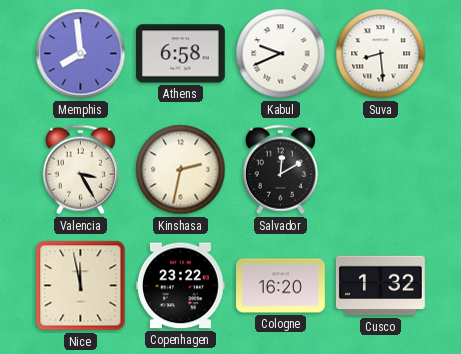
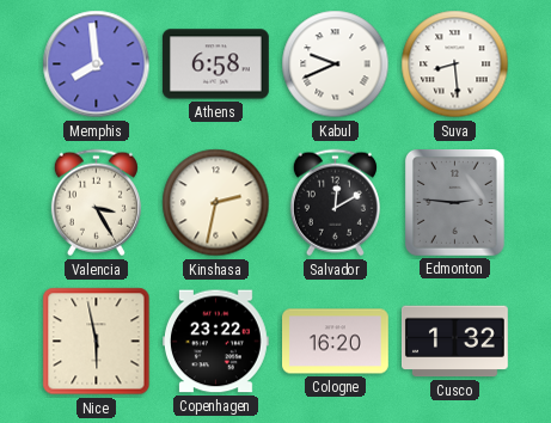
Edmonton: none -> 2:46
Nice: 11:58 -> 5:58
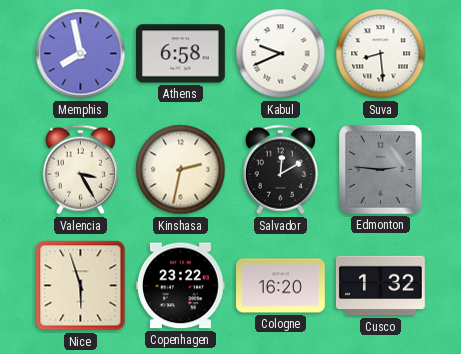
Memphis: 7:59 -> 7:58
Nice: 5:58 -> 5:57
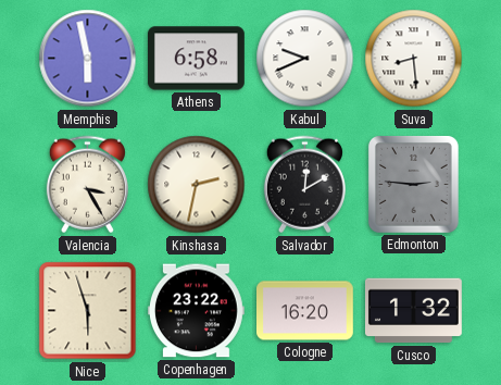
Memphis: 7:58 -> 5:58
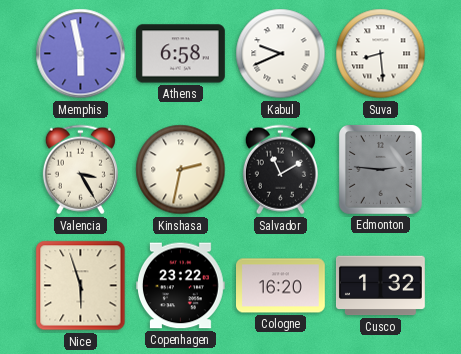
Salvador: 12:10 -> 11:10
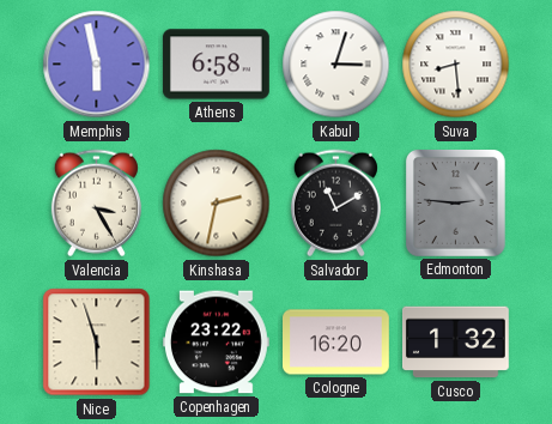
Kabul: 9:41 -> 3:03
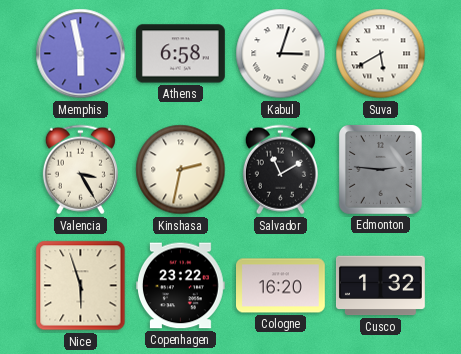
Suva: 8:29 -> 5:40
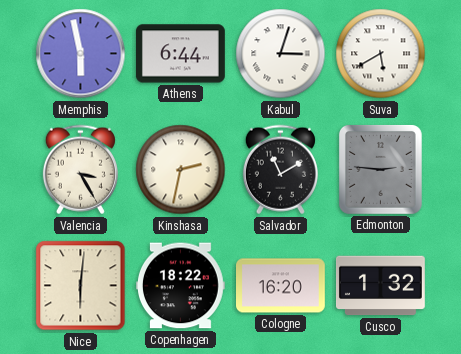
Athens: 6:58 -> 6:44
Nice: 5:57 -> 6:01
Copenhagen: 23:22 -> 18:22
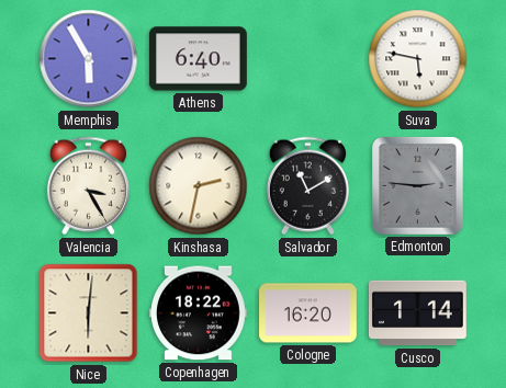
Memphis: 5:58 -> 5:55
Athens: 6:44 -> 6:40
Kabul: 3:03 -> none
Suva: 5:40 -> 5:47
Cusco: 1:32 -> 1:14
